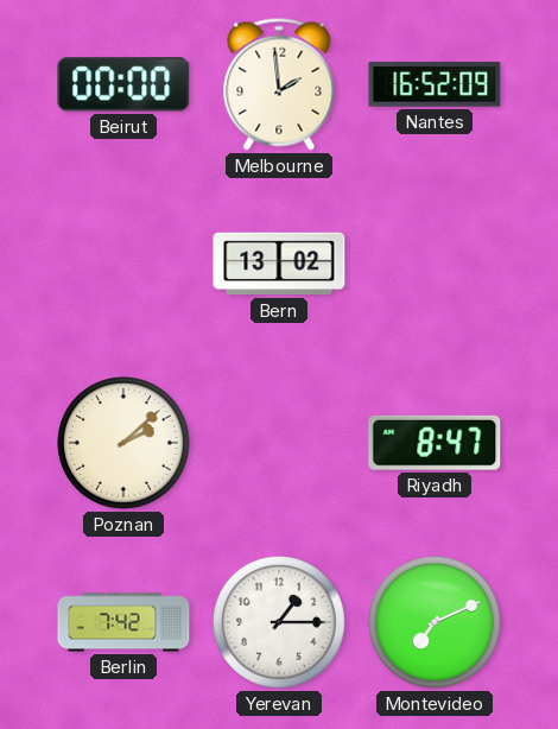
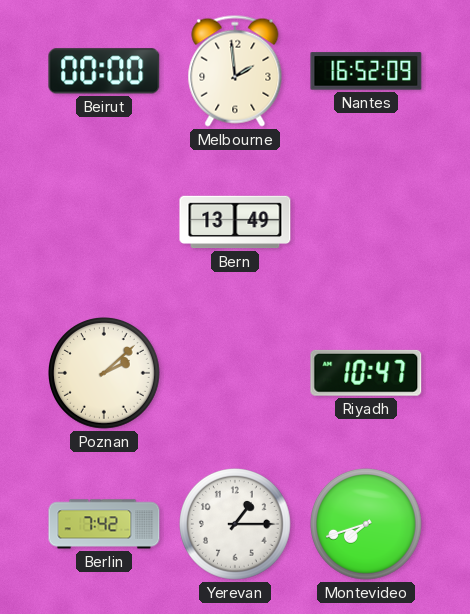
Bern: 13:02 -> 13:49
Riyadh: 8:47 -> 10:47
Montevideo: 7:11 -> 7:42
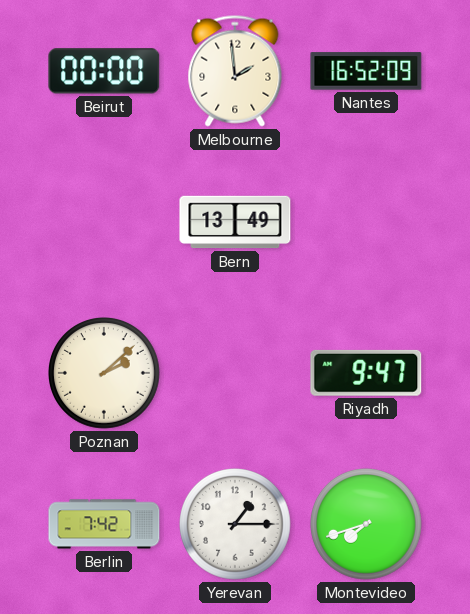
Riyadh: 10:47 -> 9:47
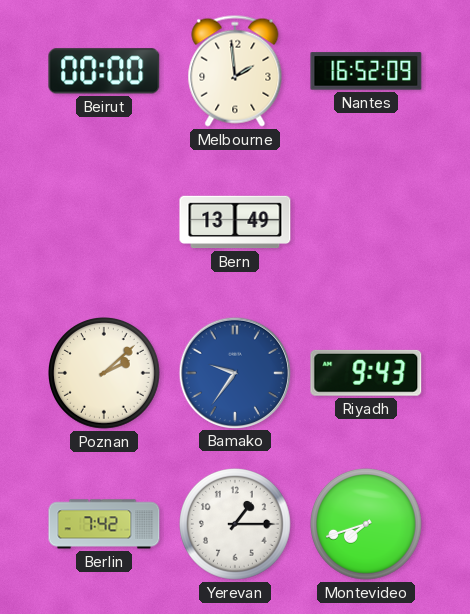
Bamako: none -> 9:36
Riyadh: 9:47 -> 9:43
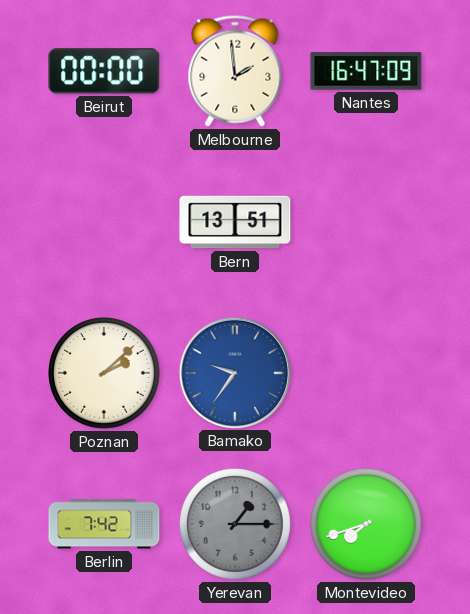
Nantes: 16:52 -> 16:47
Bern: 13:49 -> 13:51
Riyadh: 9:43 -> none
Yerevan dial: white -> grey
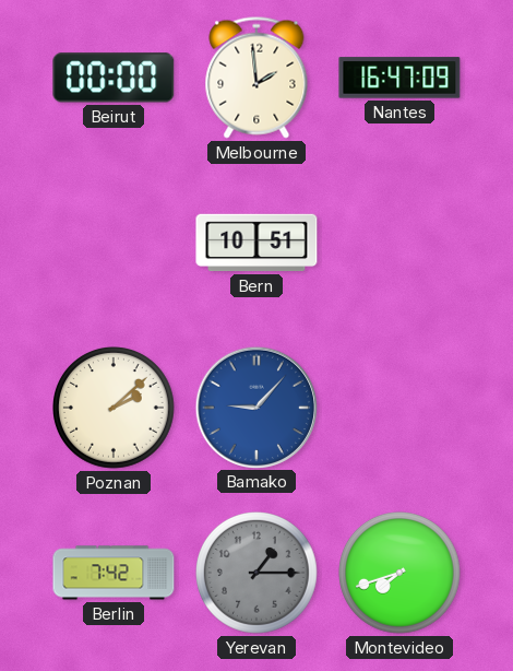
Bern: 13:51 -> 10:51
Bamako: 9:36 -> 9:07
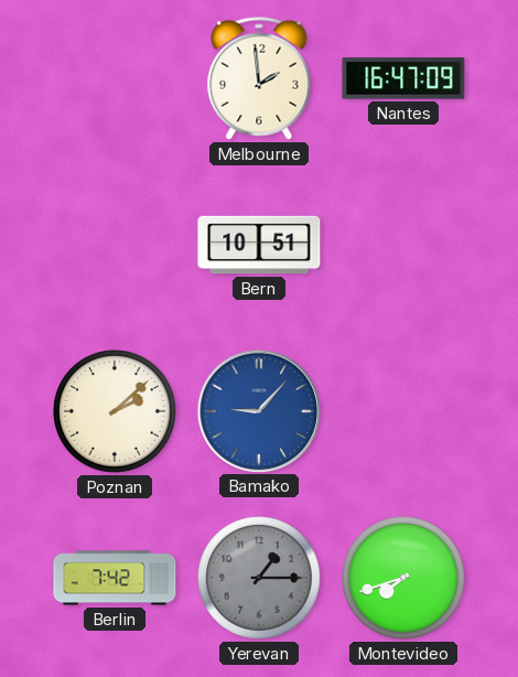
Beirut: 00:00 -> none
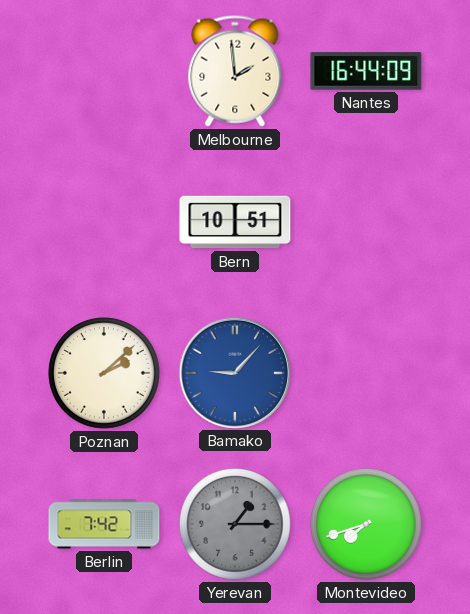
Nantes: 16:47 -> 16:44
